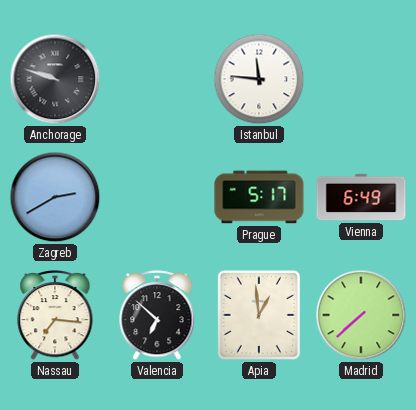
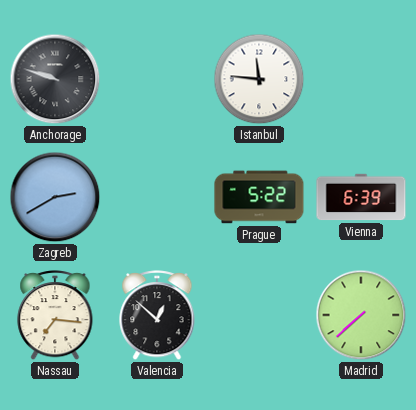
Prague: 5:17 -> 5:22
Vienna: 6:49 -> 6:39
Valencia: 6:52 -> 12:52
Apia: 12:59 -> none
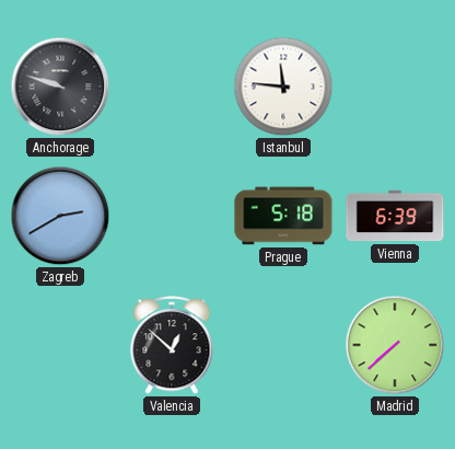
Prague: 5:22 -> 5:18
Nassau: 7:16 -> none
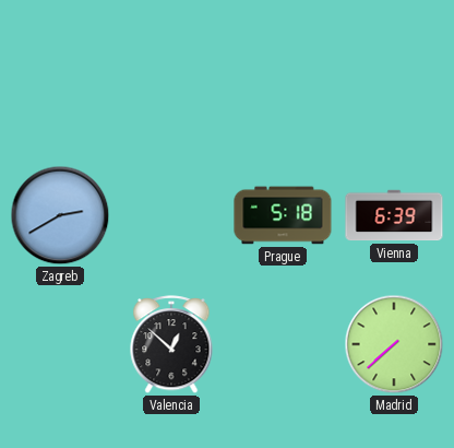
Anchorage: 9:48 -> none
Istanbul: 11:46 -> none
